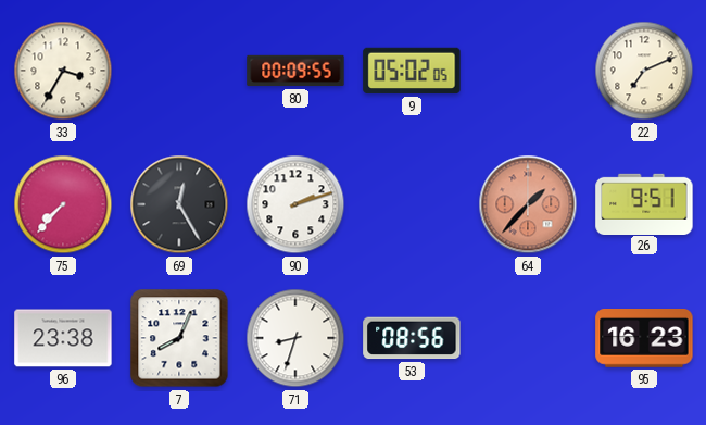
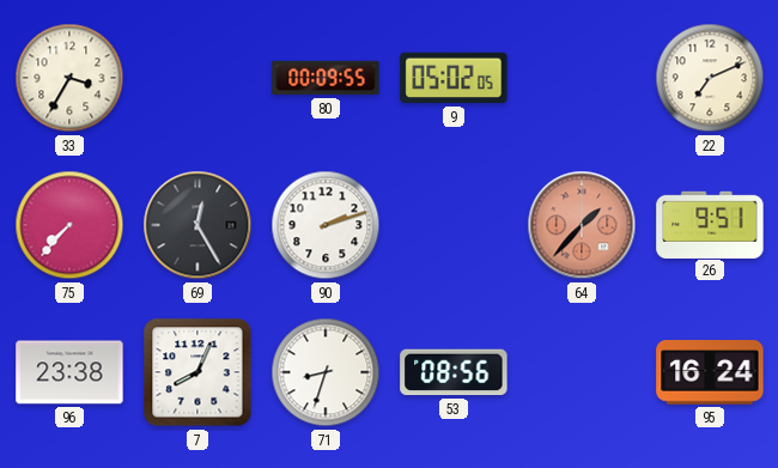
95: 16:23 -> 16:24
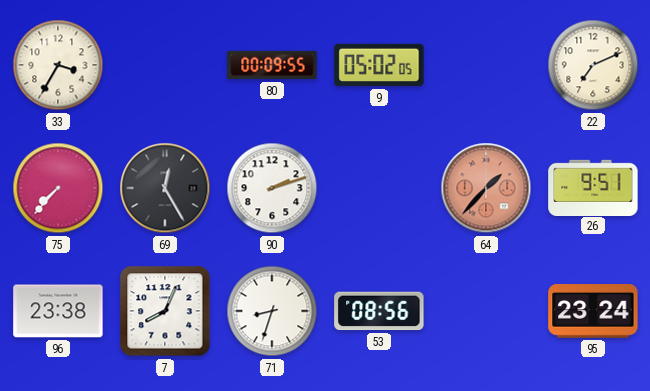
95: 16:24 -> 23:24
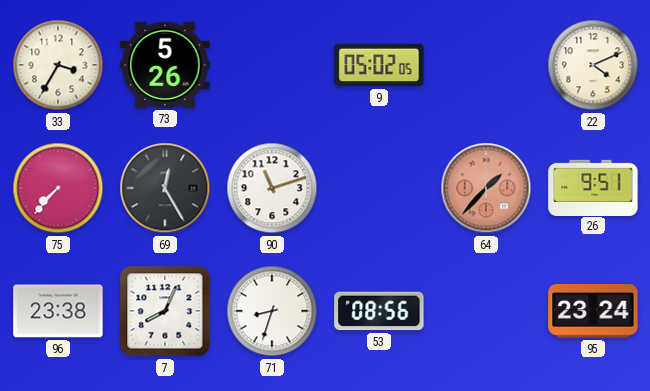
73: none -> 5:26
80: 00:09 -> none
22: 7:11 -> 4:11
90: 2:12 -> 11:12
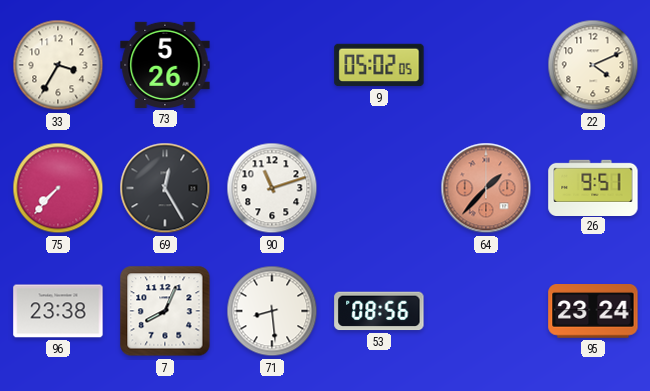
71: 8:33 -> 8:29
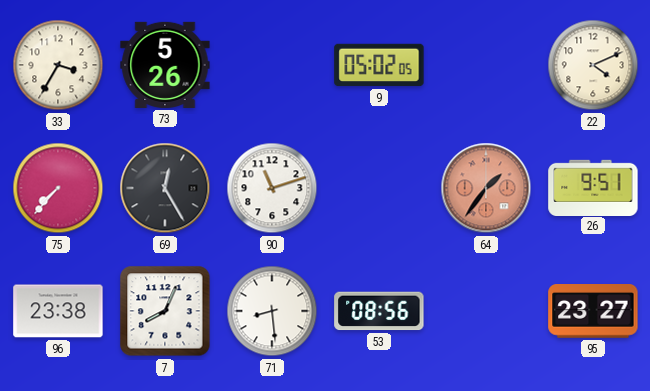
64: 1:37 -> 1:36
95: 23:24 -> 23:27
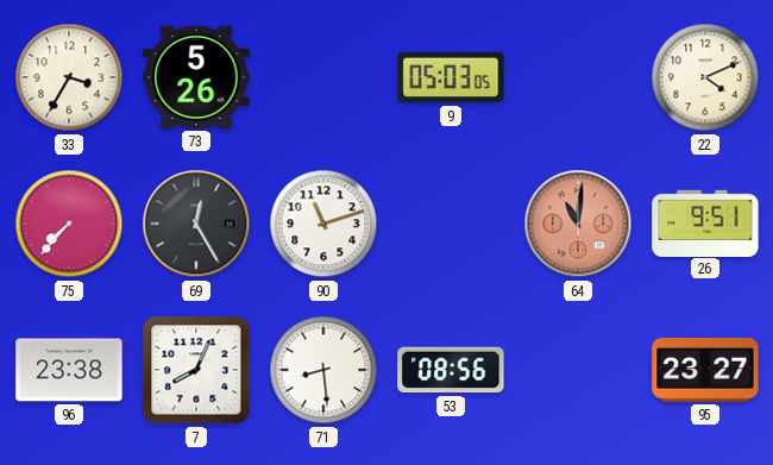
9: 05:02 -> 05:03
64: 1:36 -> 11:01
